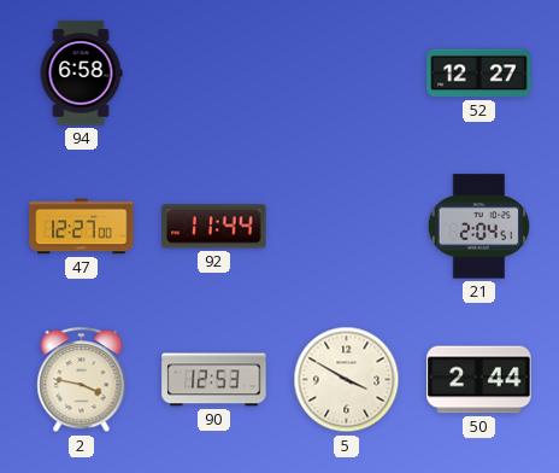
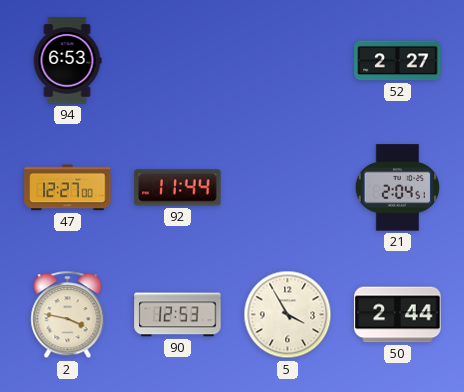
94: 6:58 -> 6:53
52: 12:27 -> 2:27
5: 3:50 -> 3:55
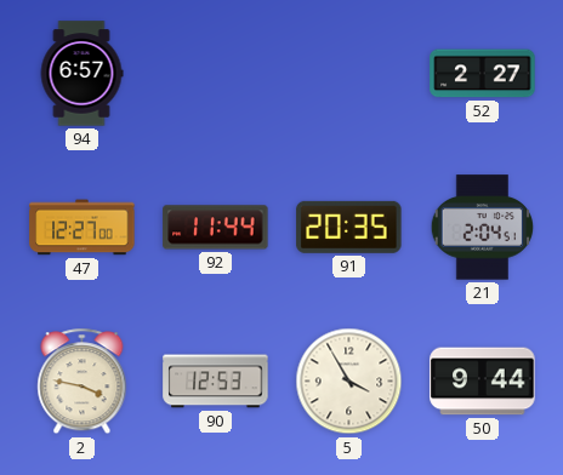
94: 6:53 -> 6:57
91: none -> 20:35
50: 2:44 -> 9:44
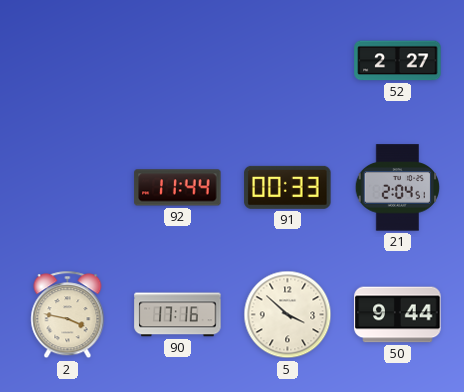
94: 6:57 -> none
47: 12:27 -> none
91: 20:35 -> 00:33
90: 12:53 -> 17:16
5: 3:55 -> 3:52
